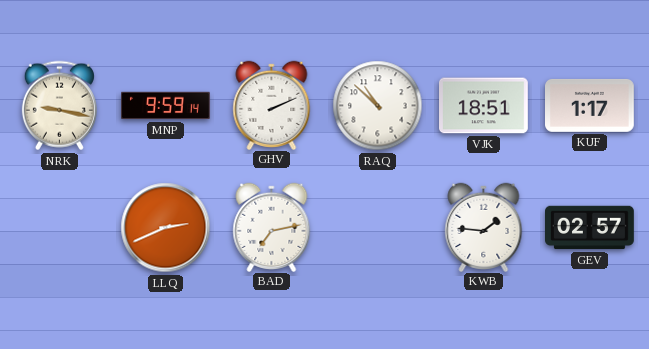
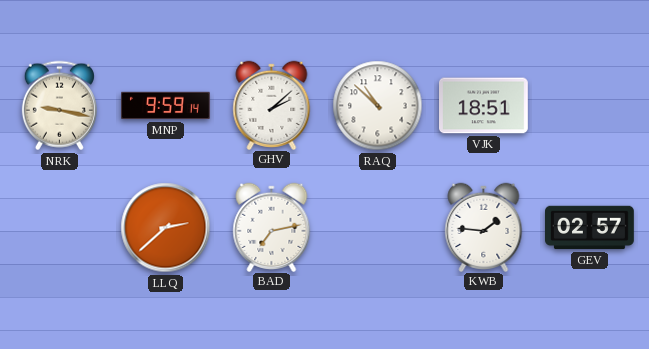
GHV: 2:11 -> 2:08
KUF: 1:17 -> none
LLQ: 2:41 -> 2:38
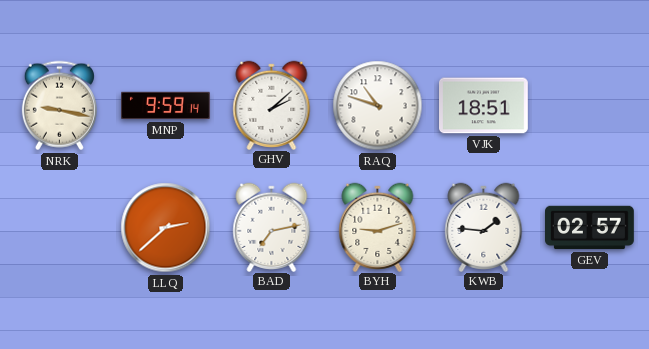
RAQ: 10:52 -> 10:48
BYH: none -> 9:12
